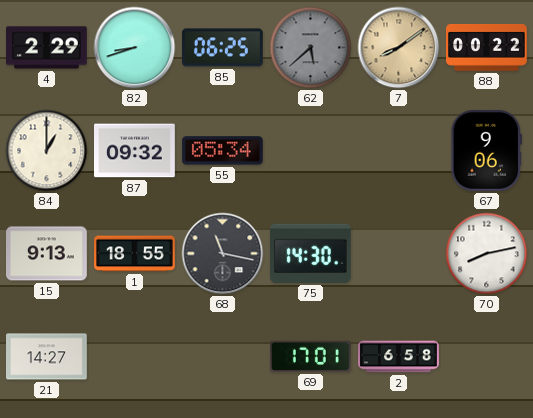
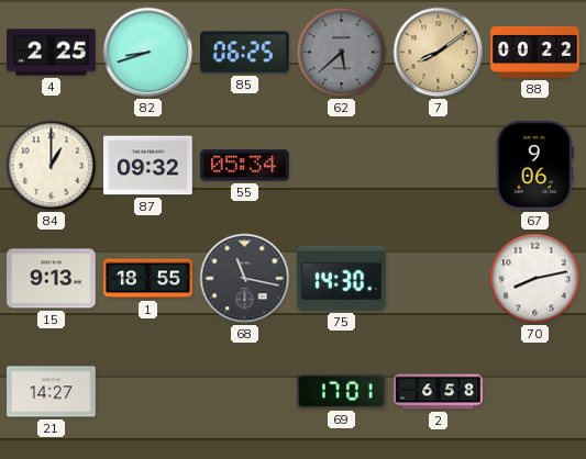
4: 2:29 -> 2:25
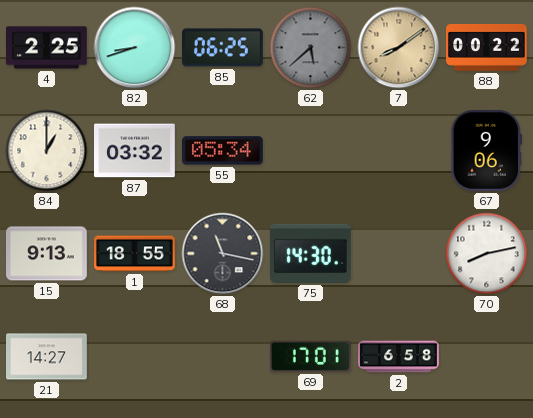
87: 09:32 -> 03:32
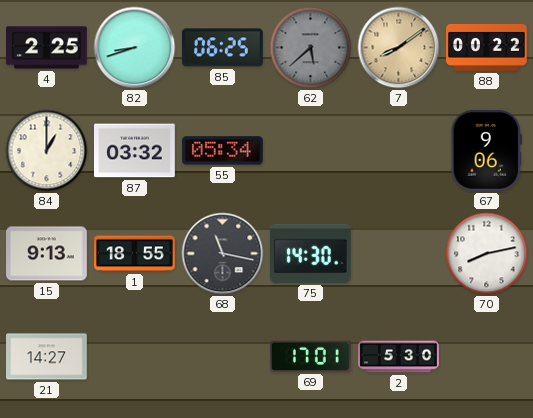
2: 6:58 -> 5:30
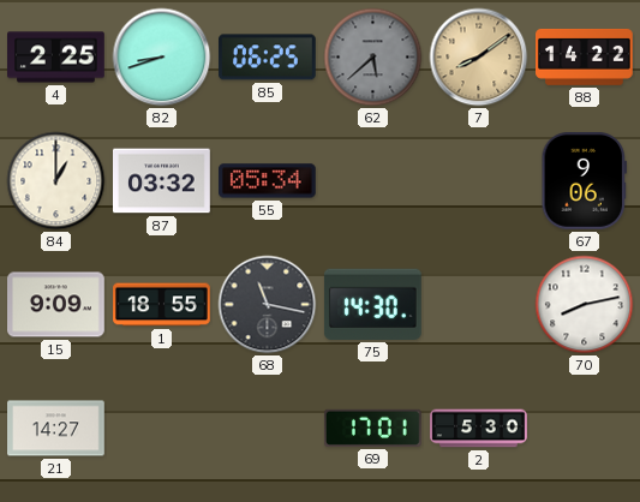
88: 00:22 -> 14:22
15: 9:13 -> 9:09
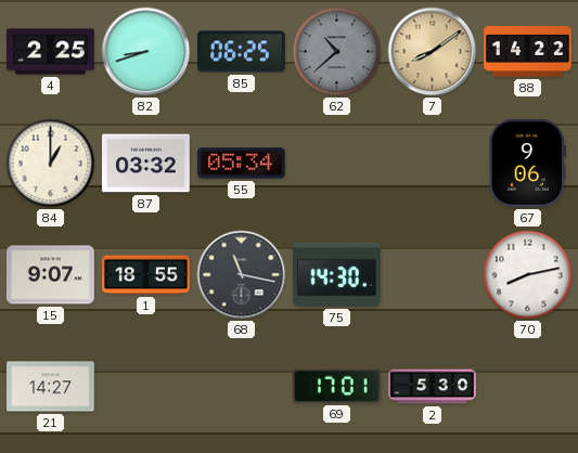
62: 5:38 -> 10:38
15: 9:09 -> 9:07
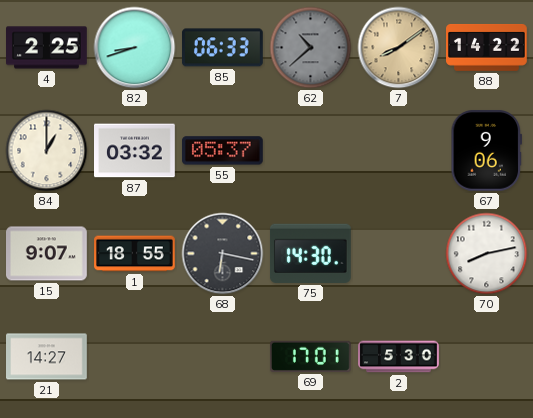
85: 06:25 -> 06:33
55: 05:34 -> 05:37
68: 11:17 -> 6:17
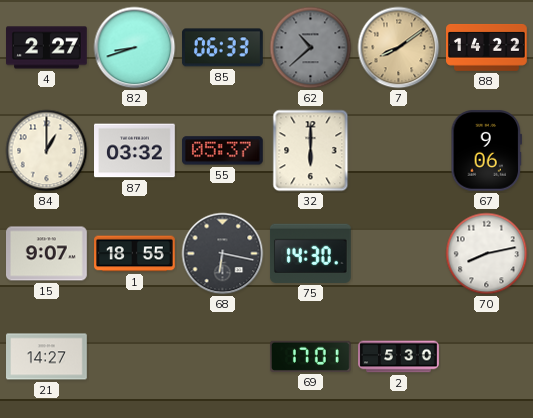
4: 2:25 -> 2:27
32: none -> 6:00
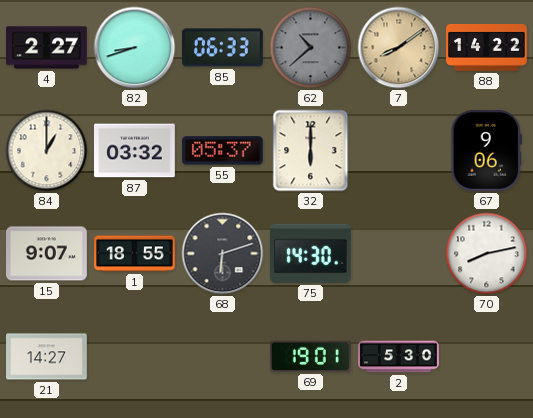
68: 6:17 -> 6:12
69: 17:01 -> 19:01
